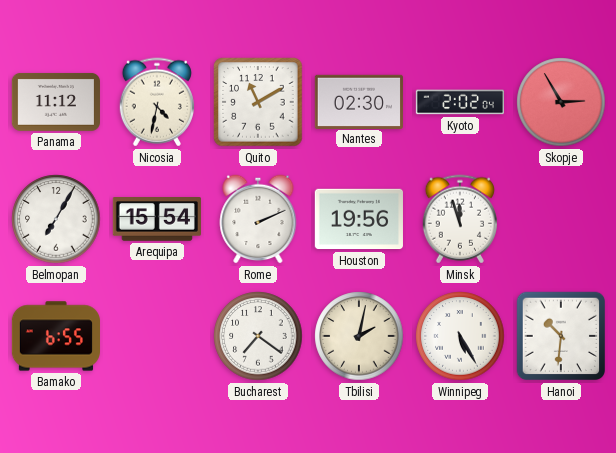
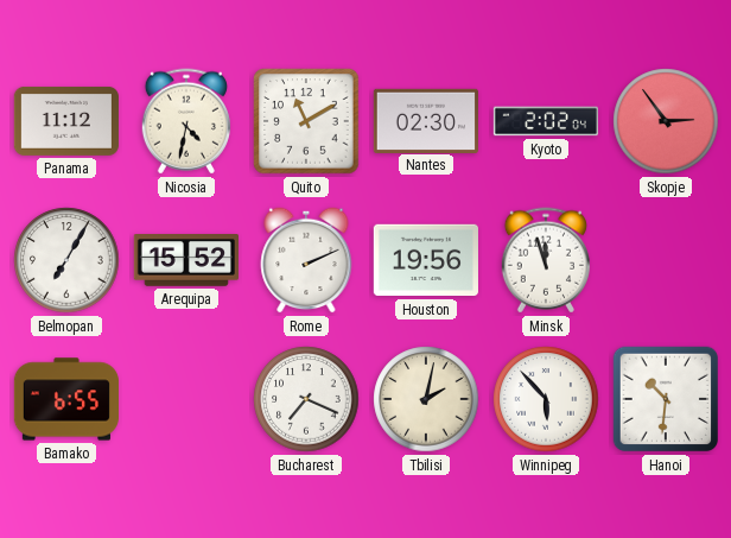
Skopje: 2:55 -> 2:54
Arequipa: 15:54 -> 15:52
Bucharest: 7:21 -> 7:19
Winnipeg: 5:25 -> 5:53
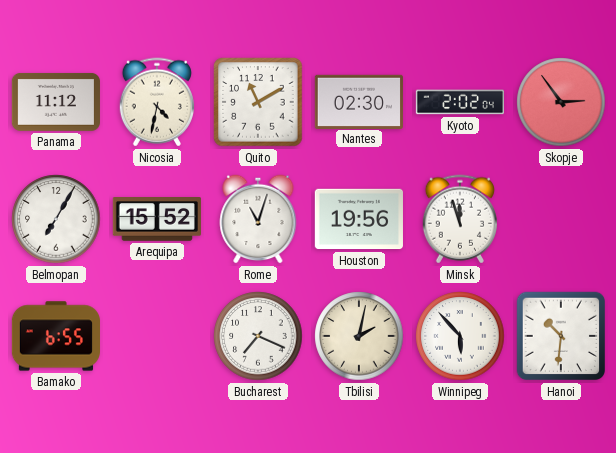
Rome: 2:11 -> 11:03
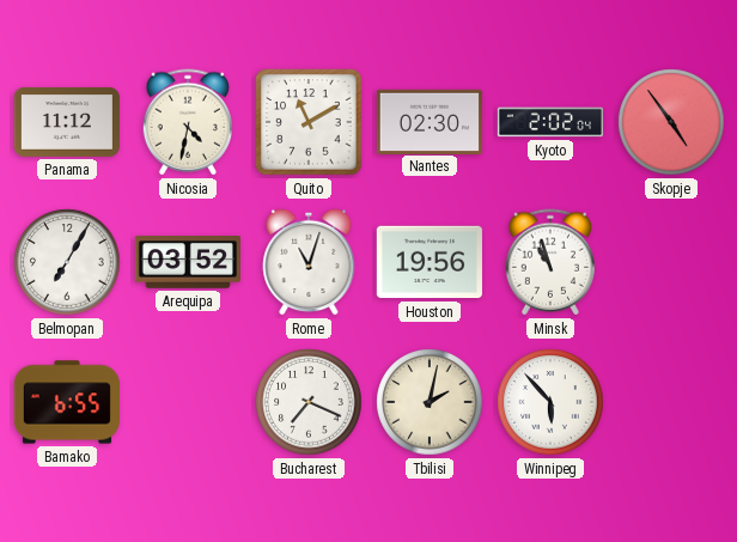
Skopje: 2:54 -> 4:54
Arequipa: 15:52 -> 03:52
Minsk: 11:57 -> 10:57
Hanoi: 10:31 -> none
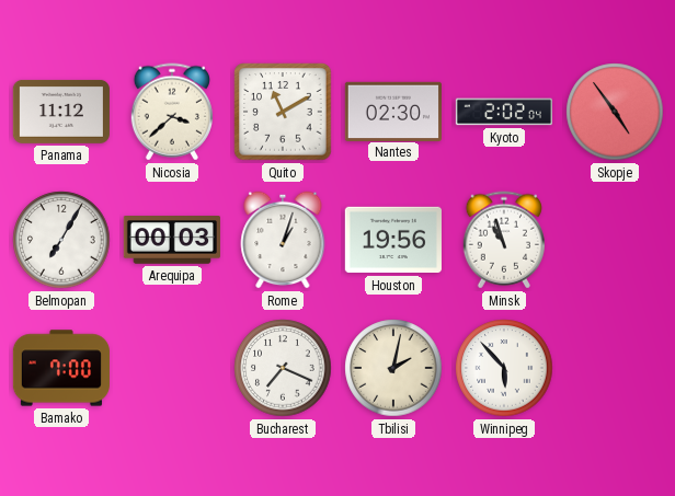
Nicosia: 4:32 -> 3:38
Arequipa: 03:52 -> 00:03
Rome: 11:03 -> 1:03
Bamako: 6:55 -> 7:00
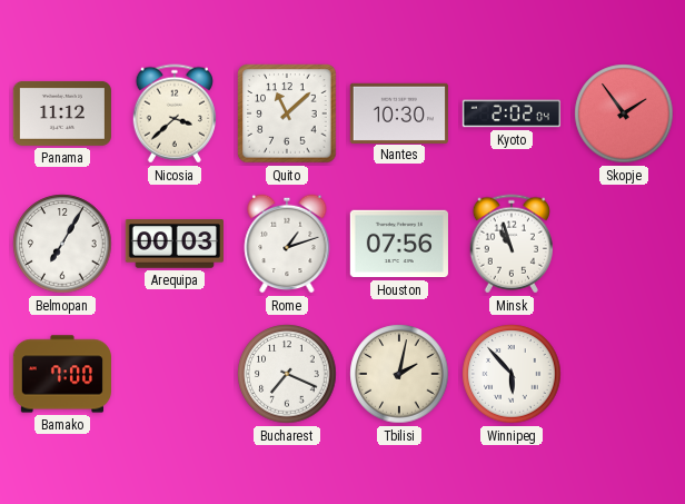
Quito: 11:10 -> 11:08
Nantes: 02:30 -> 10:30
Skopje: 4:54 -> 1:54
Rome: 1:03 -> 1:12
Houston: 19:56 -> 07:56
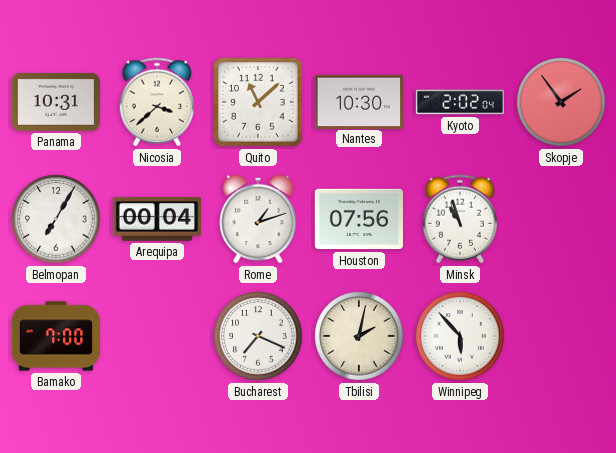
Panama: 11:12 -> 10:31
Arequipa: 00:03 -> 00:04
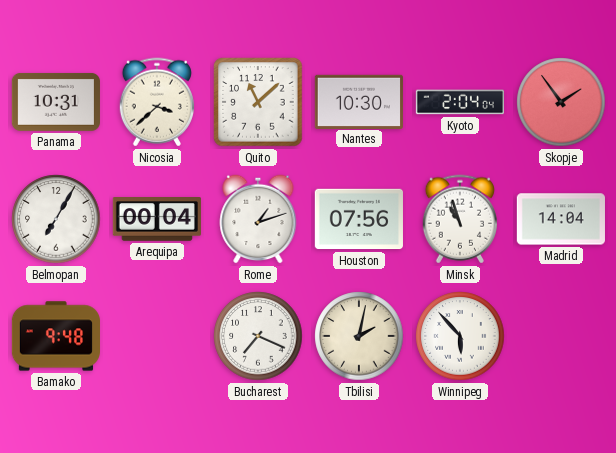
Kyoto: 2:02 -> 2:04
Madrid: none -> 14:04
Bamako: 7:00 -> 9:48
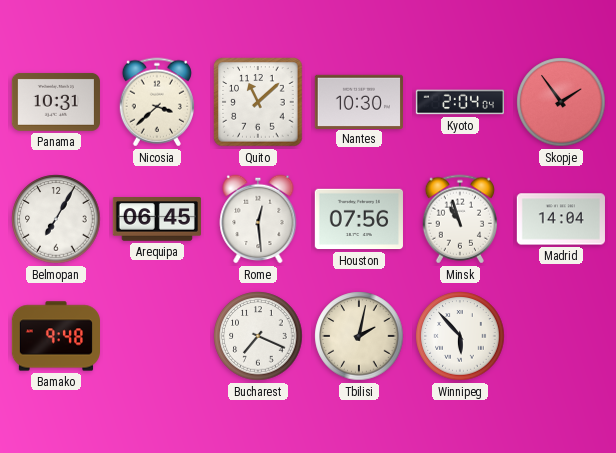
Arequipa: 00:04 -> 06:45
Rome: 1:12 -> 12:29
